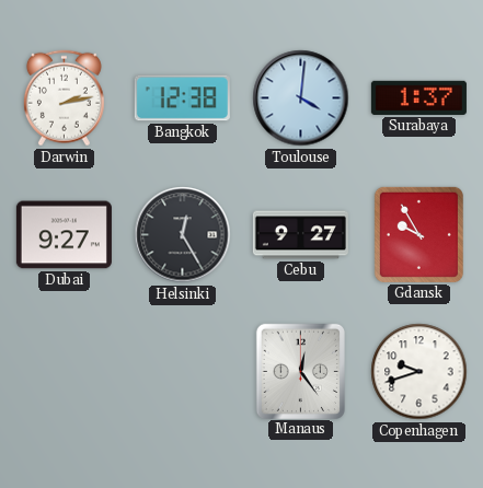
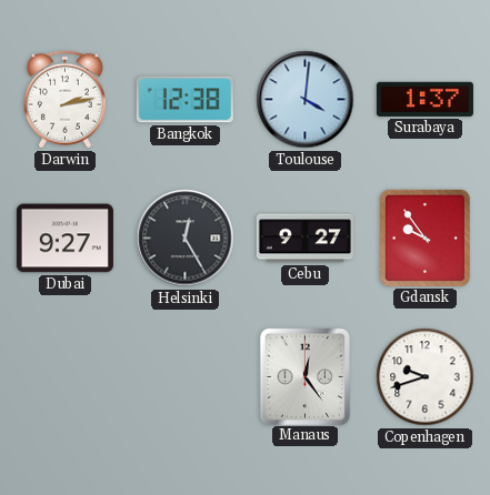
Gdansk: 9:55 -> 9:54
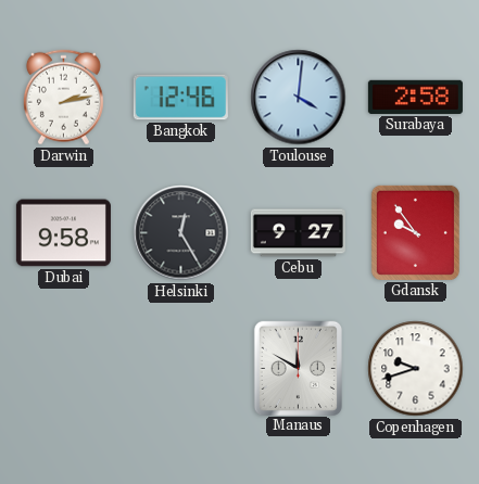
Bangkok: 12:38 -> 12:46
Surabaya: 1:37 -> 2:58
Dubai: 9:27 -> 9:58
Manaus: 12:24 -> 11:50
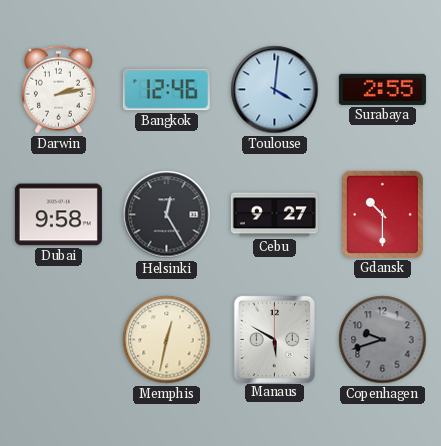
Surabaya: 2:58 -> 2:55
Gdansk: 9:54 -> 10:30
Memphis: none -> 12:32
Manaus: 11:50 -> 5:50
Copenhagen dial: white -> grey
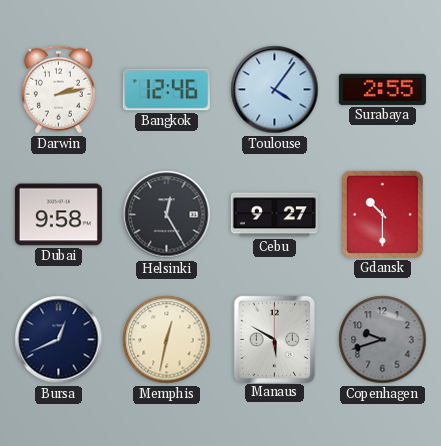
Toulouse: 4:01 -> 4:06
Bursa: none -> 12:41
